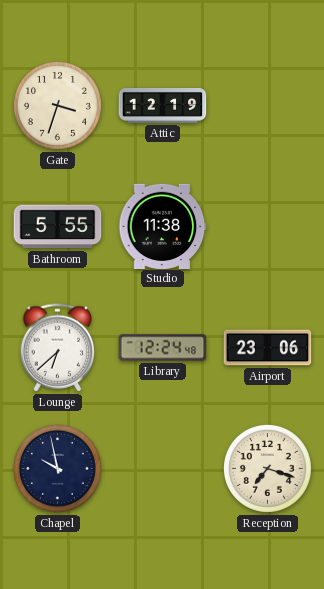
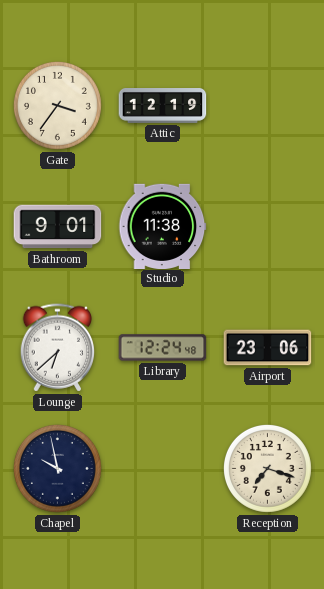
Gate: 3:33 -> 3:36
Bathroom: 5:55 -> 9:01
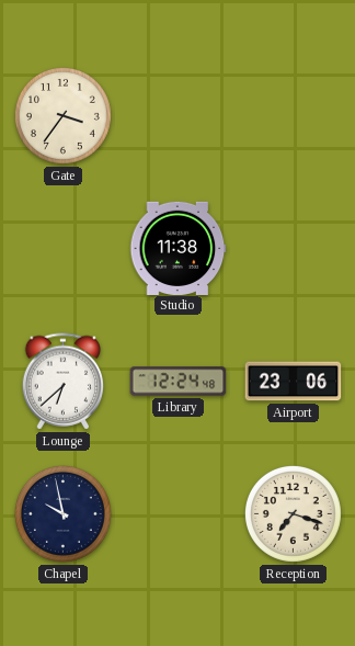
Attic: 12:19 -> none
Bathroom: 9:01 -> none
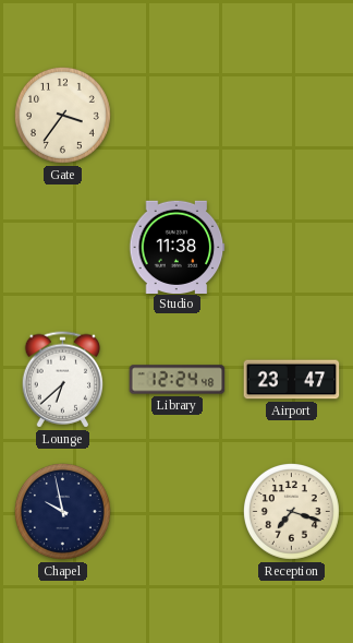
Airport: 23:06 -> 23:47
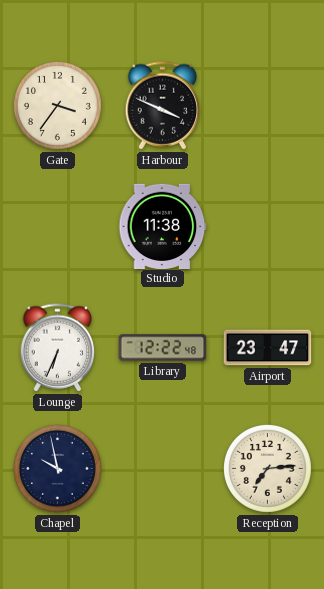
Harbour: none -> 3:49
Lounge: 6:38 -> 6:34
Library: 12:24 -> 12:22
Reception: 7:18 -> 7:14
